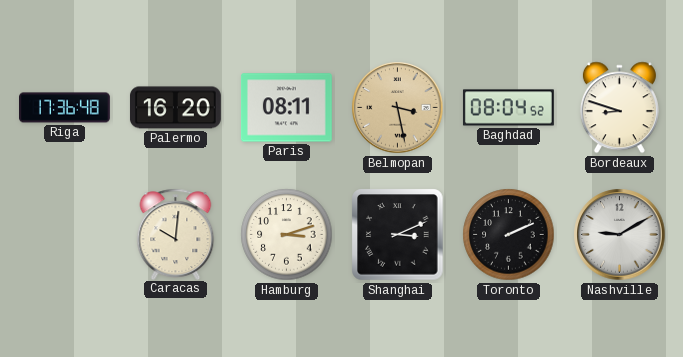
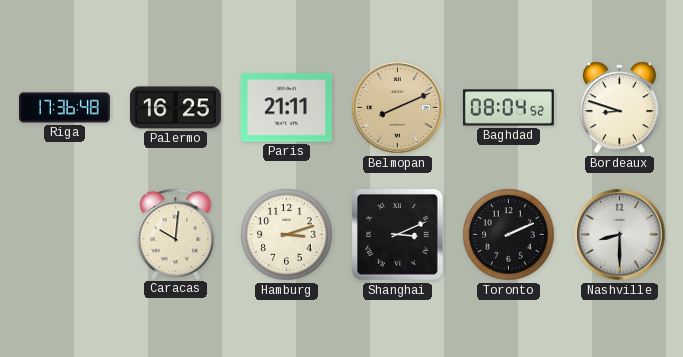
Palermo: 16:20 -> 16:25
Paris: 08:11 -> 21:11
Belmopan: 3:28 -> 8:11
Nashville: 9:10 -> 8:30
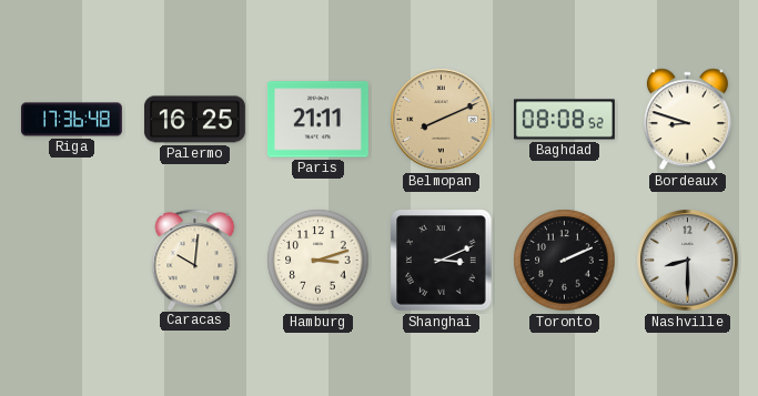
Baghdad: 08:04 -> 08:08
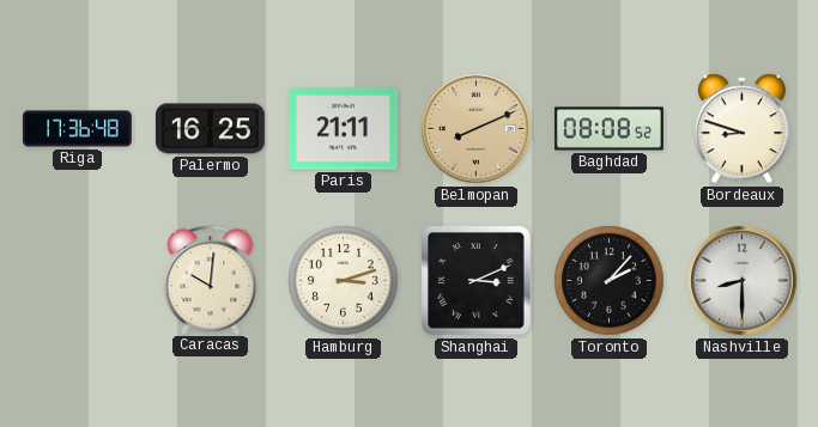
Toronto: 2:11 -> 2:07
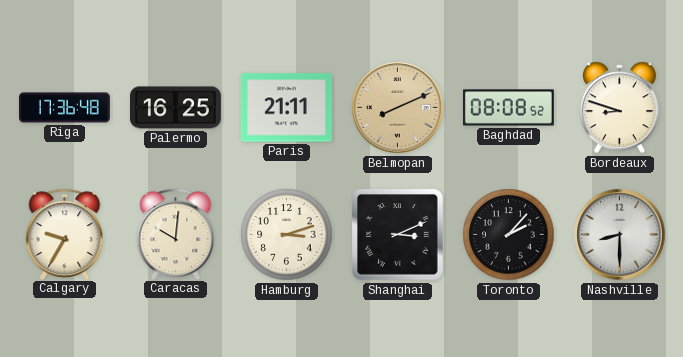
Calgary: none -> 9:35
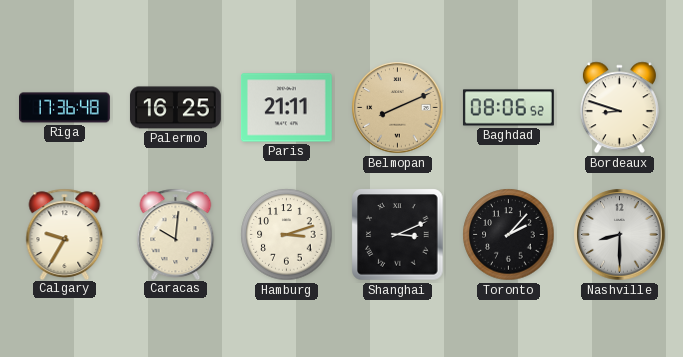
Baghdad: 08:08 -> 08:06
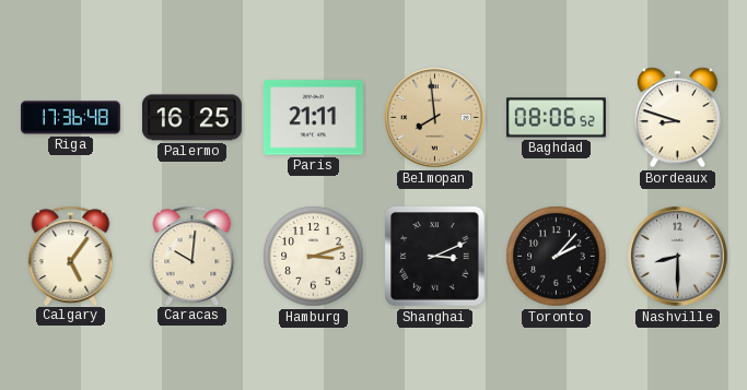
Belmopan: 8:11 -> 7:59
Calgary: 9:35 -> 5:06
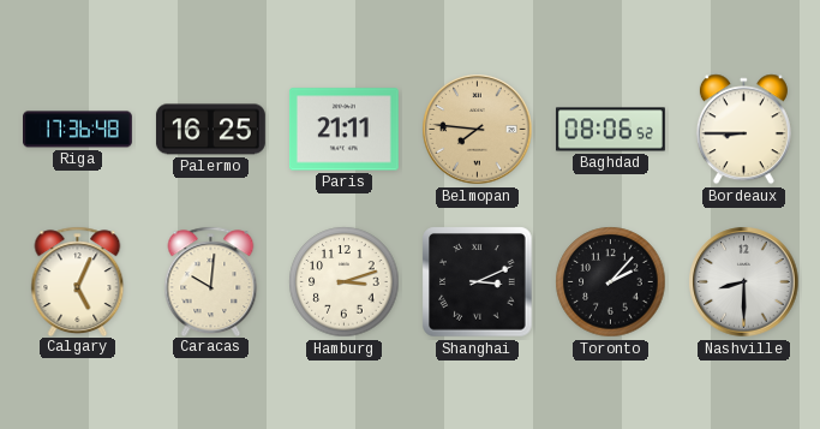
Belmopan: 7:59 -> 7:46
Bordeaux: 8:48 -> 8:45
Calgary: 5:06 -> 5:04
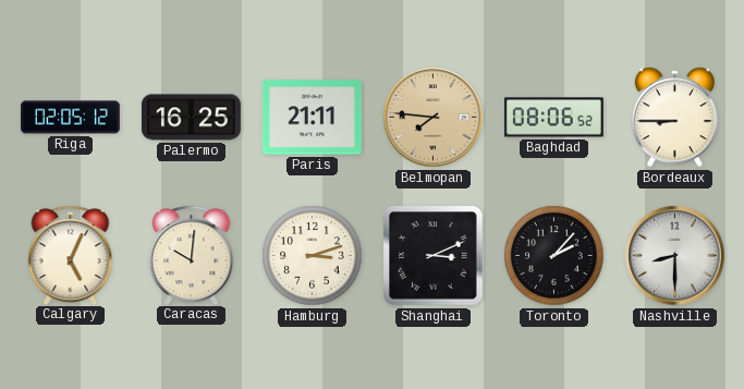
Riga: 17:36 -> 02:05
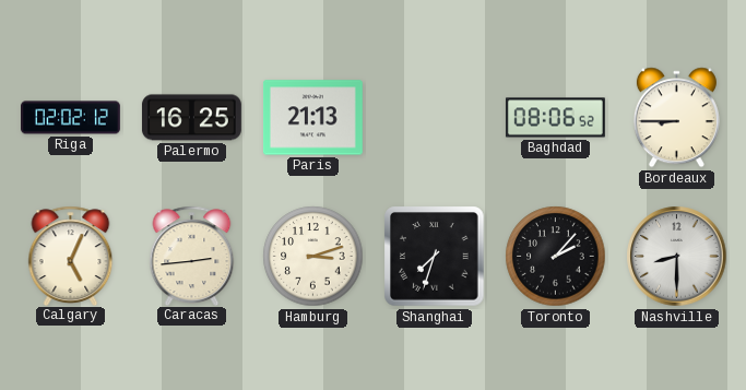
Riga: 02:05 -> 02:02
Paris: 21:11 -> 21:13
Belmopan: 7:46 -> none
Caracas: 10:01 -> 2:44
Shanghai: 3:11 -> 7:33
